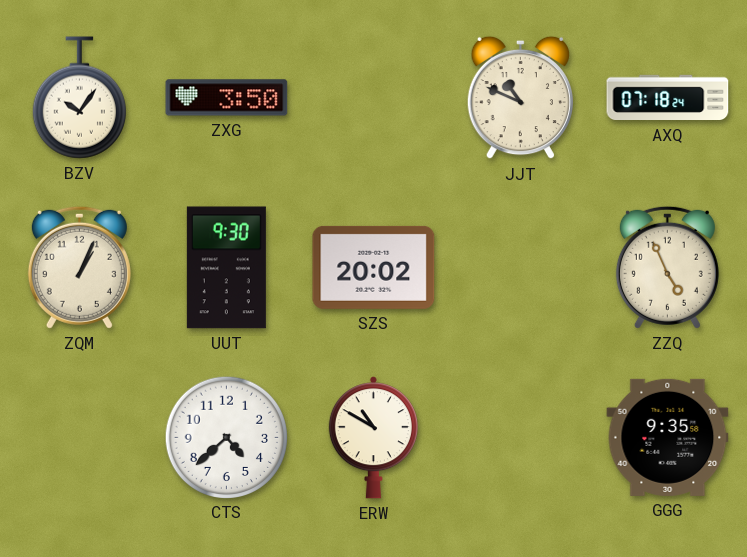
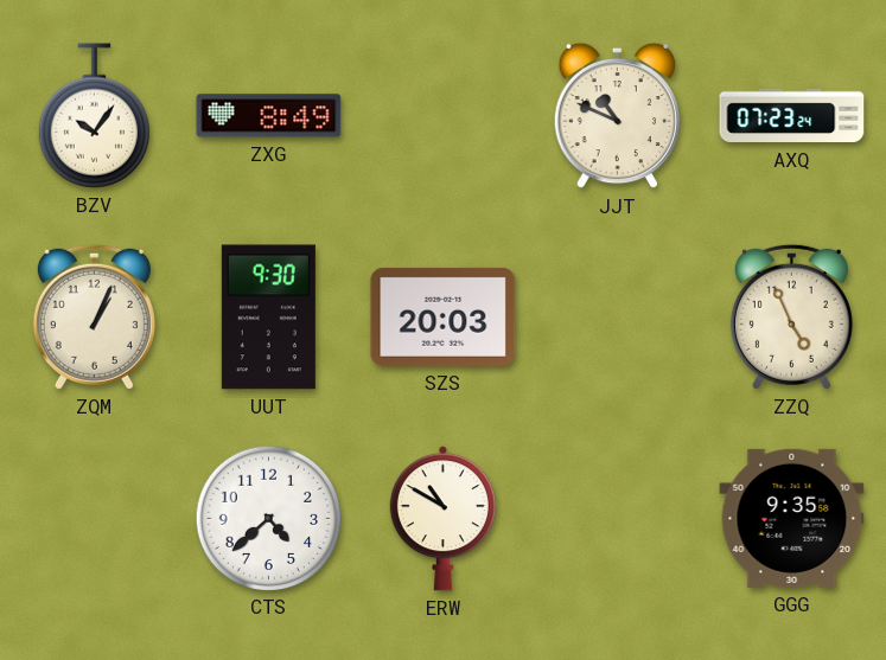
ZXG: 3:50 -> 8:49
AXQ: 07:18 -> 07:23
SZS: 20:02 -> 20:03
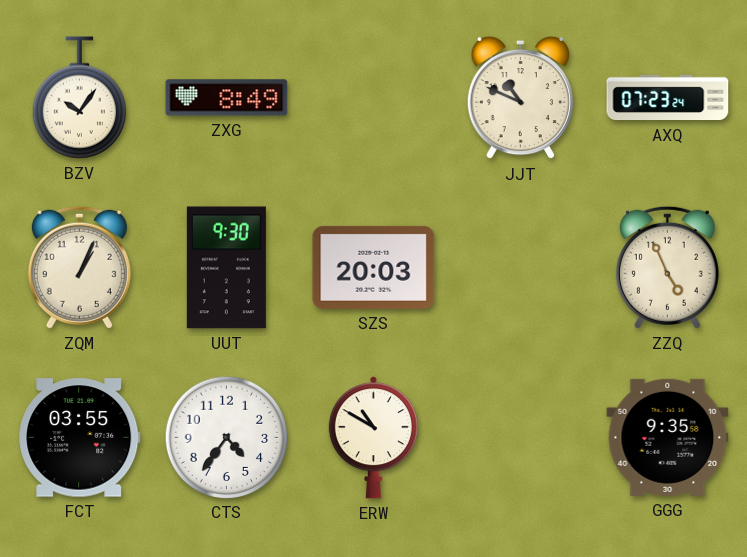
FCT: none -> 03:55
CTS: 4:38 -> 4:36
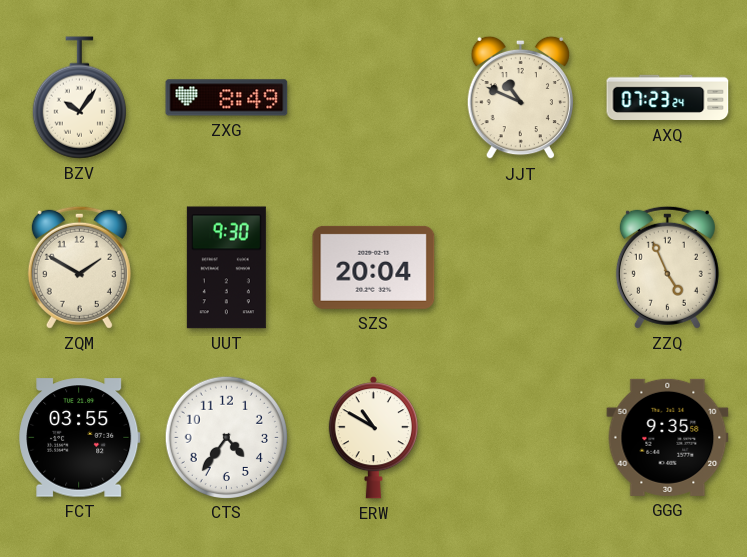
ZQM: 1:04 -> 1:50
SZS: 20:03 -> 20:04
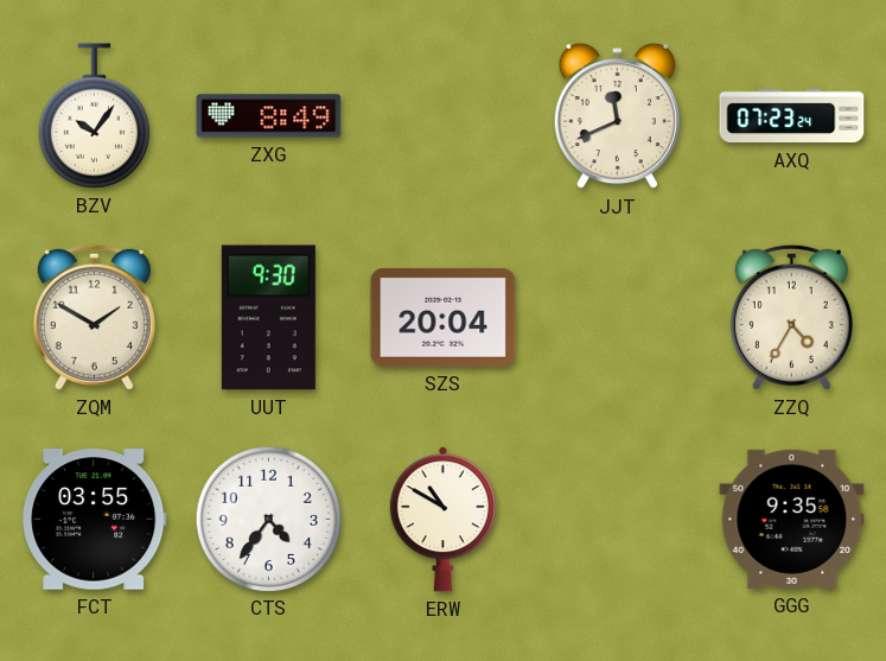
JJT: 10:49 -> 11:41
ZZQ: 4:56 -> 4:35
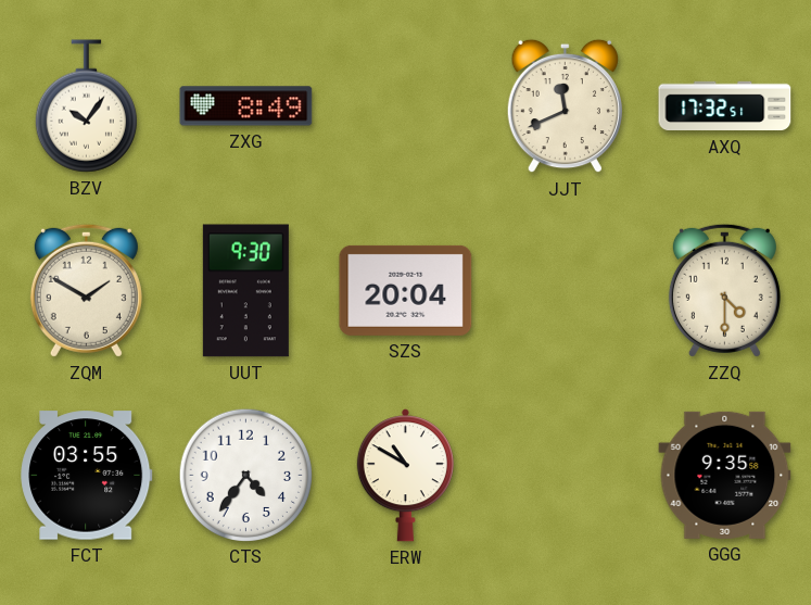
AXQ: 07:23 -> 17:32
ZZQ: 4:35 -> 4:30
